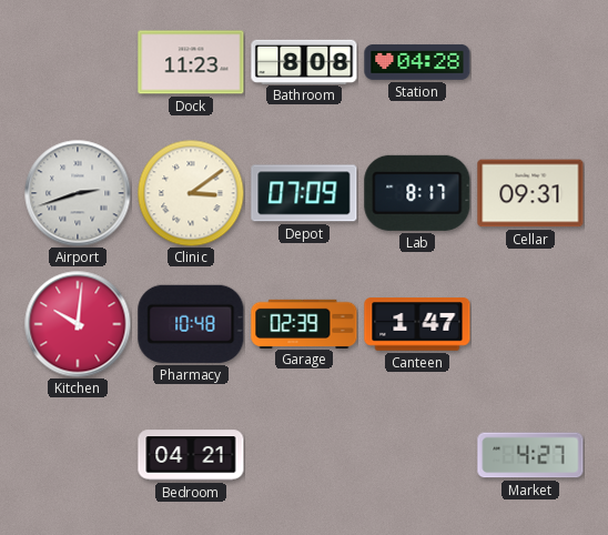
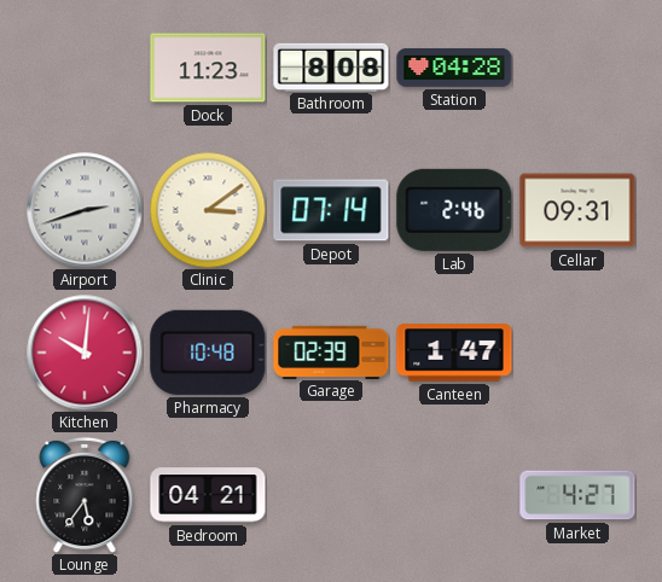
Depot: 07:09 -> 07:14
Lab: 8:17 -> 2:46
Lounge: none -> 5:36
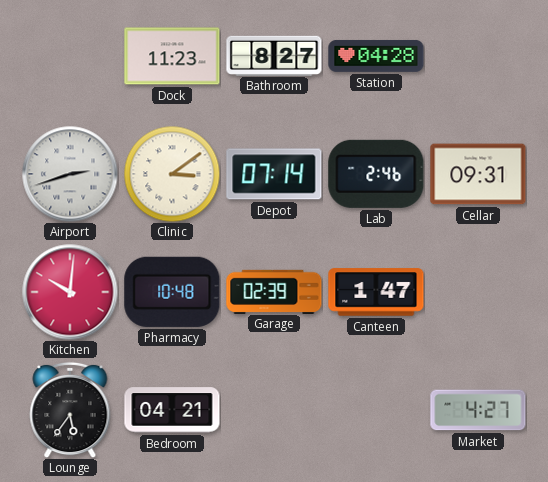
Bathroom: 8:08 -> 8:27
